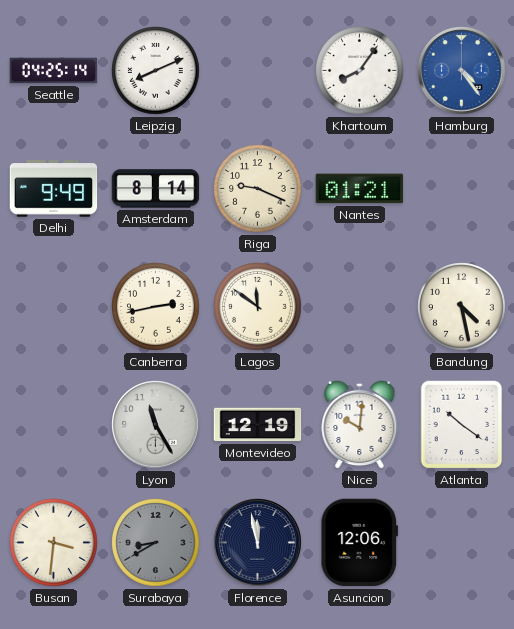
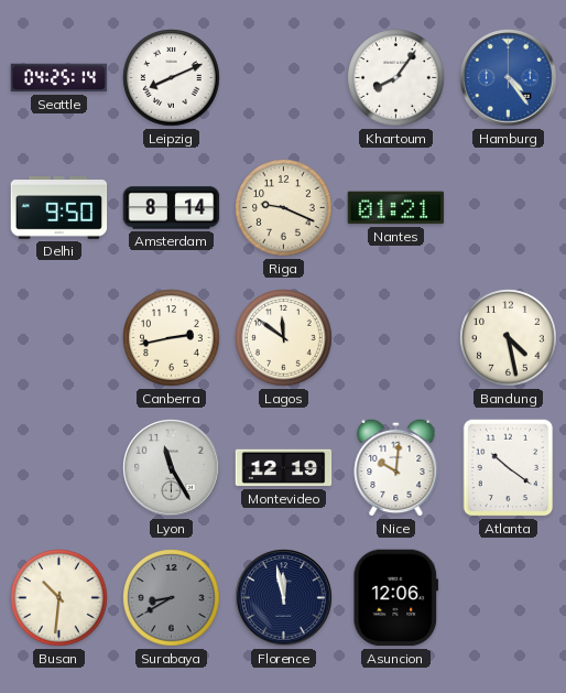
Delhi: 9:49 -> 9:50
Busan: 3:31 -> 10:31
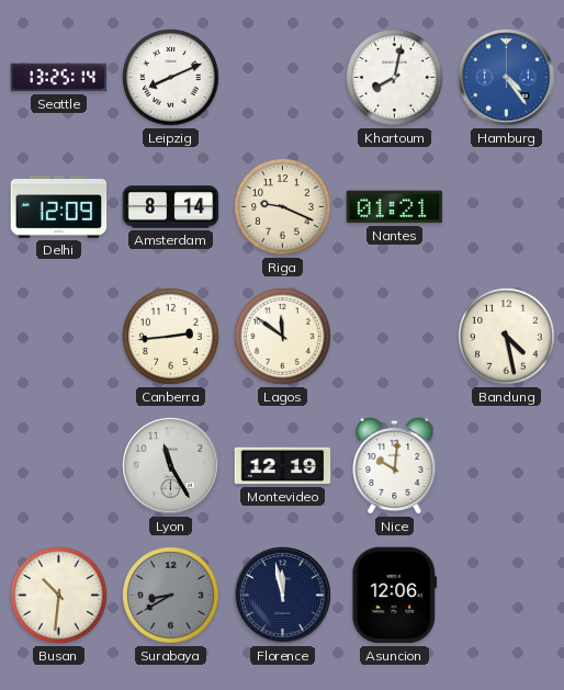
Seattle: 04:25 -> 13:25
Khartoum: 8:06 -> 8:02
Delhi: 9:50 -> 12:09
Canberra: 2:43 -> 2:44
Atlanta: 10:21 -> none
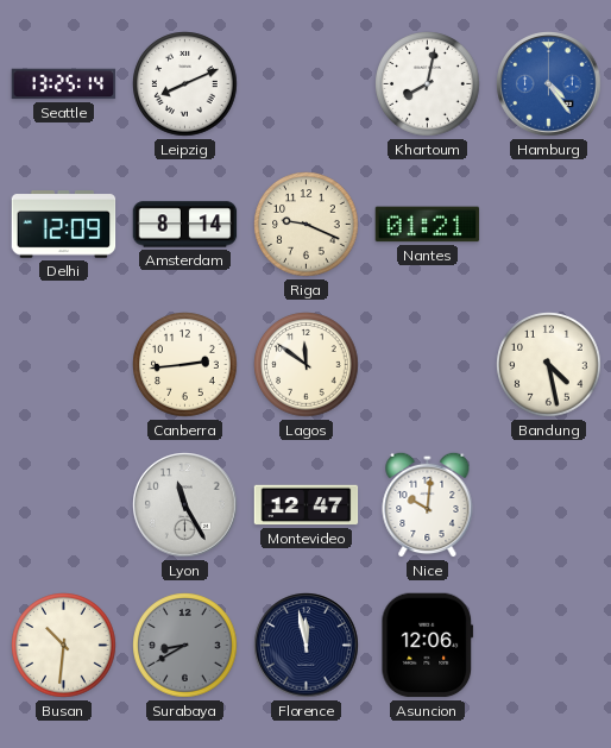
Montevideo: 12:19 -> 12:47
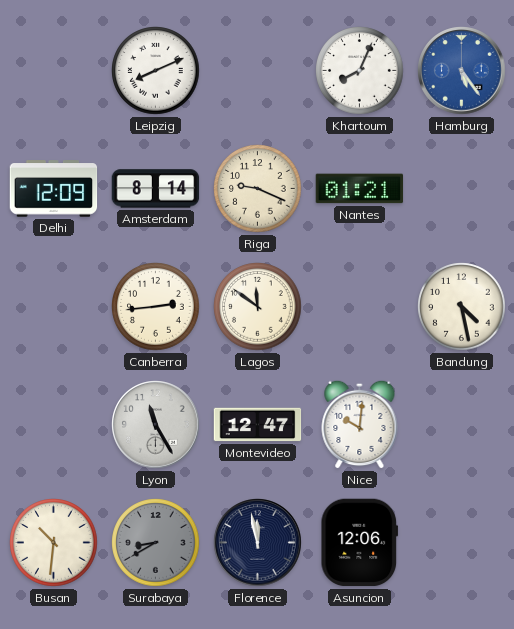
Seattle: 13:25 -> none
Khartoum: 8:02 -> 8:04
Hamburg: 4:24 -> 5:24
